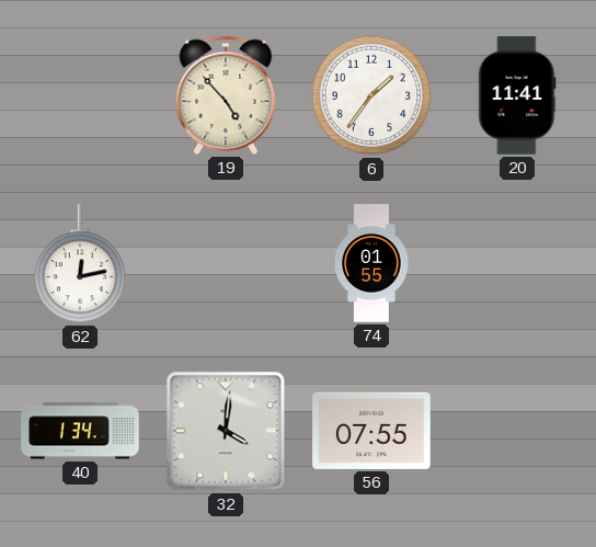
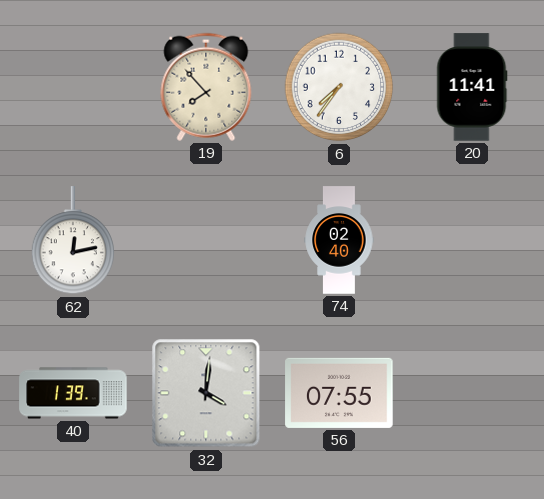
19: 4:53 -> 7:53
6: 1:36 -> 7:36
74: 01:55 -> 02:40
40: 1:34 -> 1:39
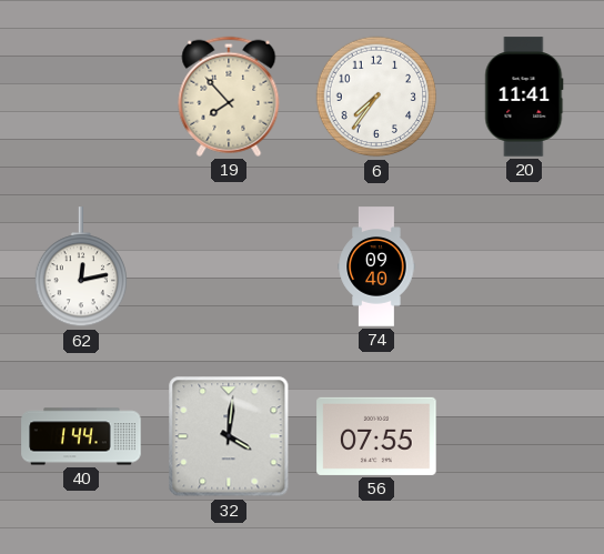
74: 02:40 -> 09:40
40: 1:39 -> 1:44
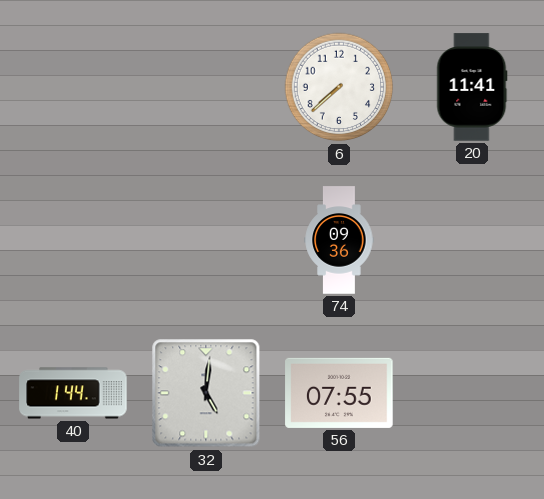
19: 7:53 -> none
6: 7:36 -> 7:38
62: 12:13 -> none
74: 09:40 -> 09:36
32: 4:01 -> 5:01
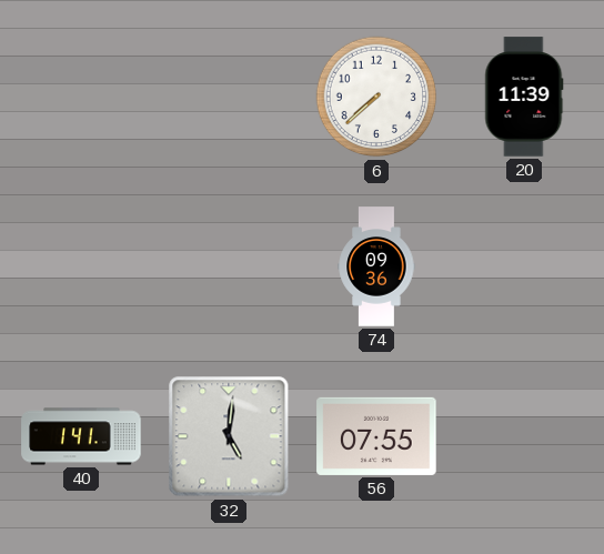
20: 11:41 -> 11:39
40: 1:44 -> 1:41
